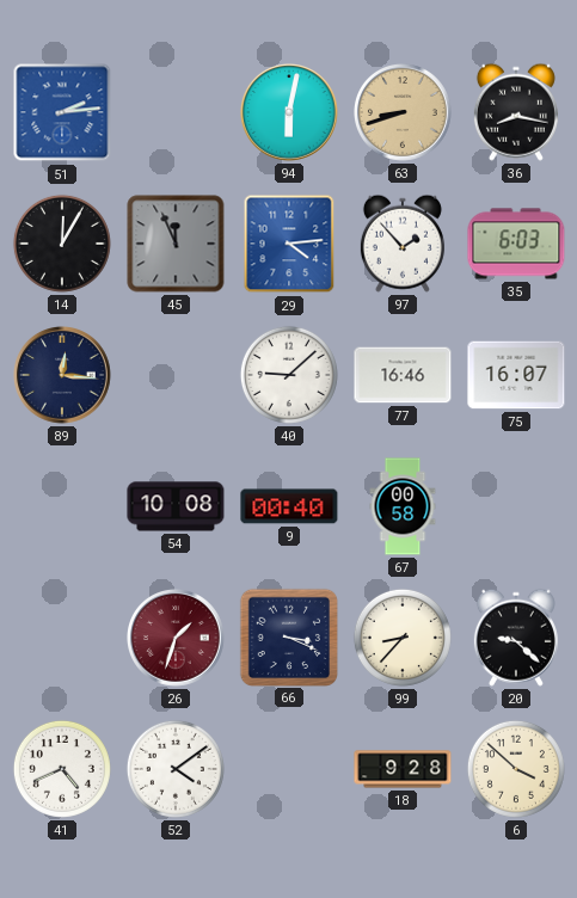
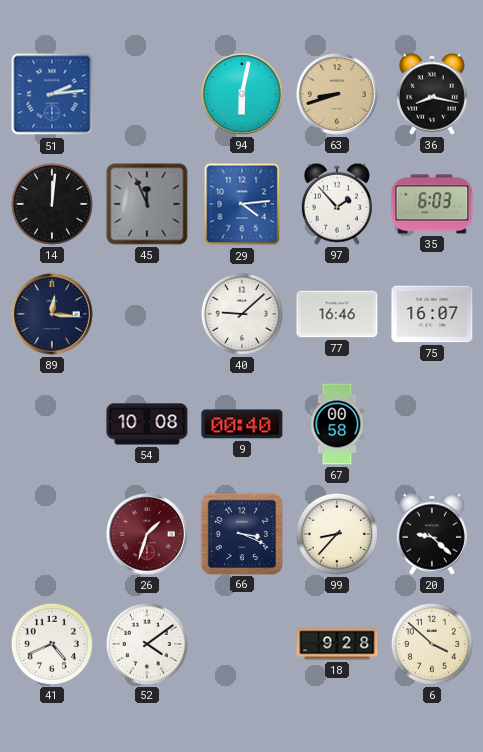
14: 12:05 -> 12:01
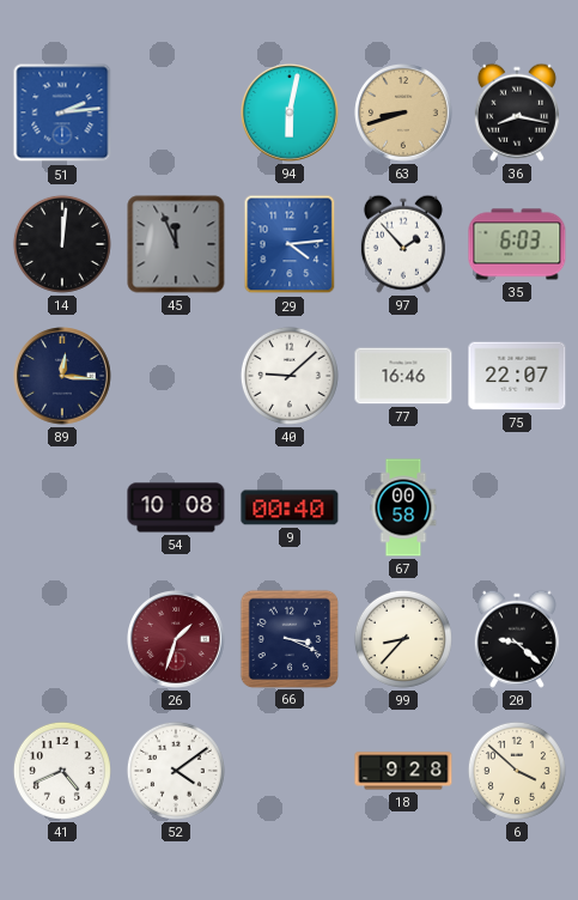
75: 16:07 -> 22:07
